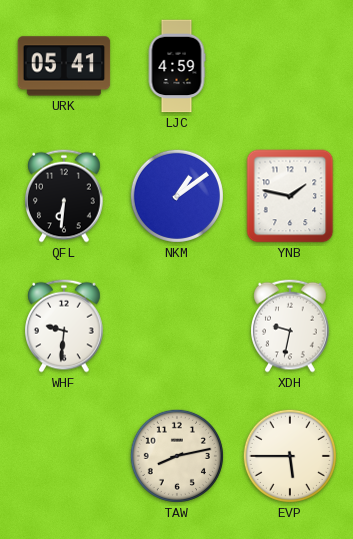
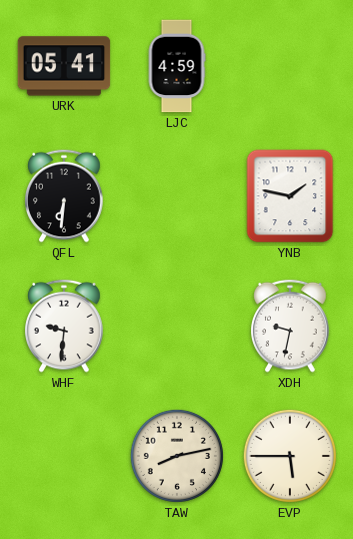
NKM: 1:09 -> none
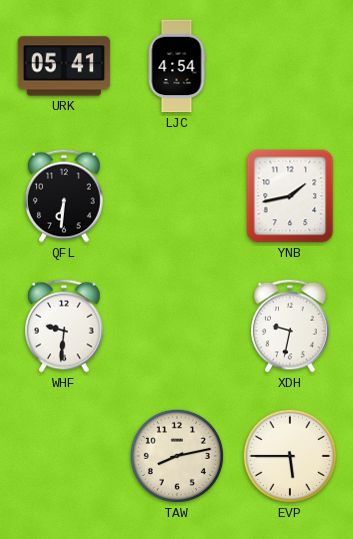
LJC: 4:59 -> 4:54
YNB: 1:47 -> 1:43
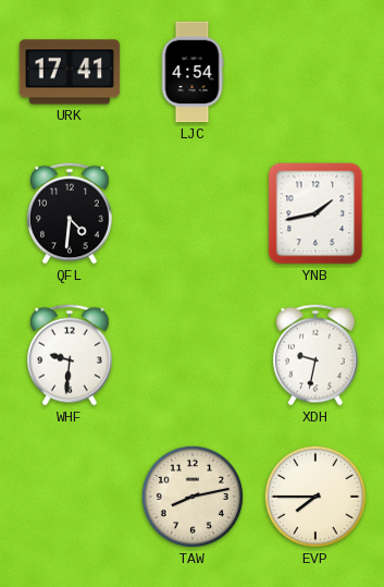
URK: 05:41 -> 17:41
QFL: 6:31 -> 4:31
EVP: 5:45 -> 7:45
